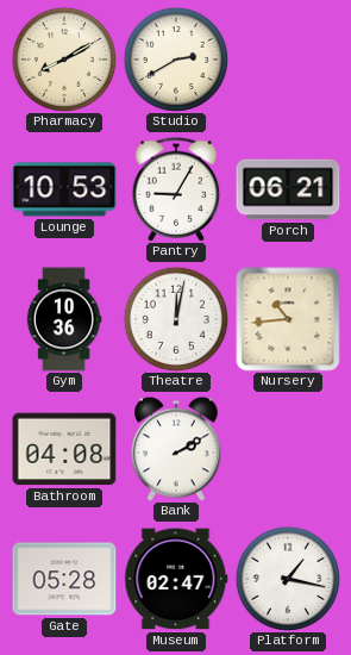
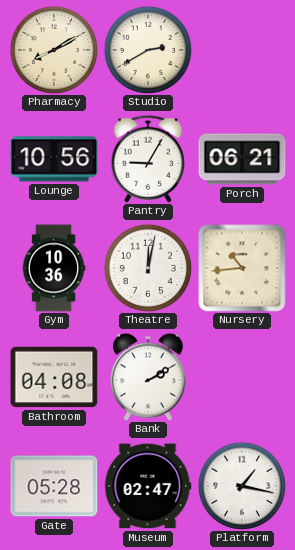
Lounge: 10:53 -> 10:56
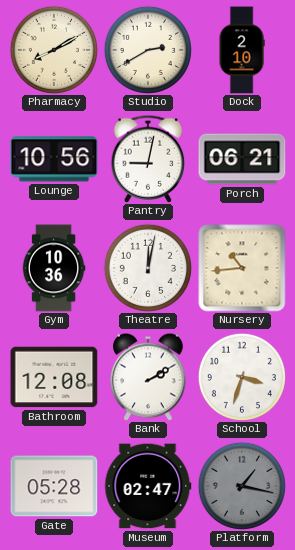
Dock: none -> 2:10
Pantry: 9:05 -> 9:02
Bathroom: 04:08 -> 12:08
School: none -> 3:33
Platform dial: white -> grey
